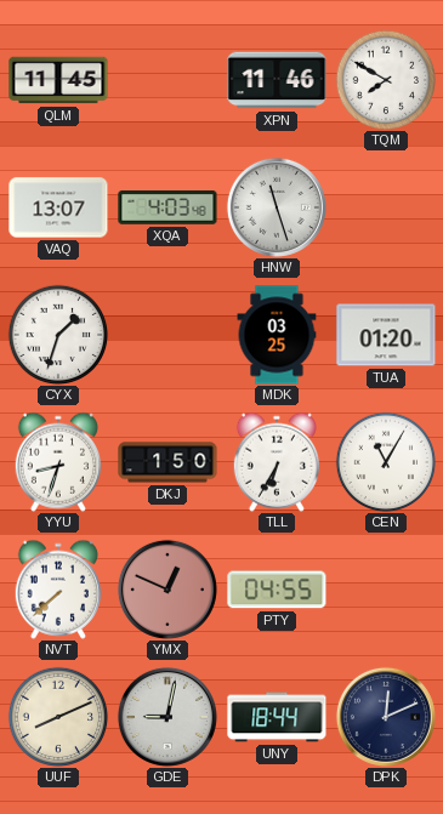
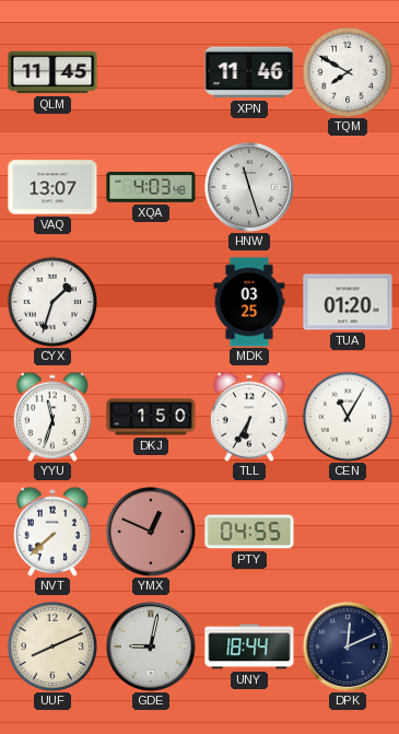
YYU: 8:33 -> 11:33
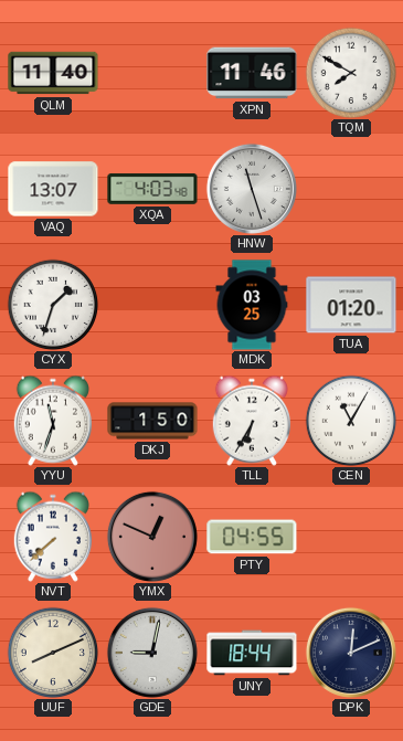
QLM: 11:45 -> 11:40
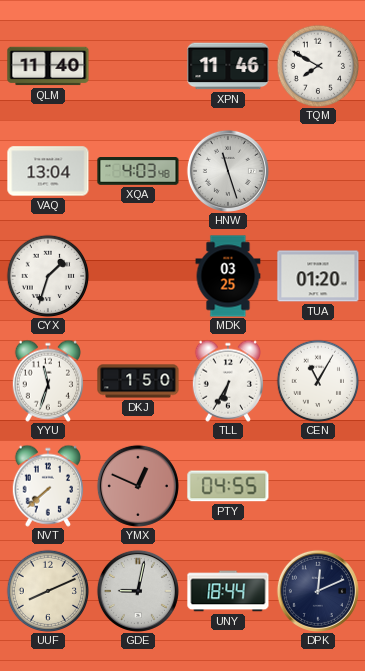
VAQ: 13:07 -> 13:04
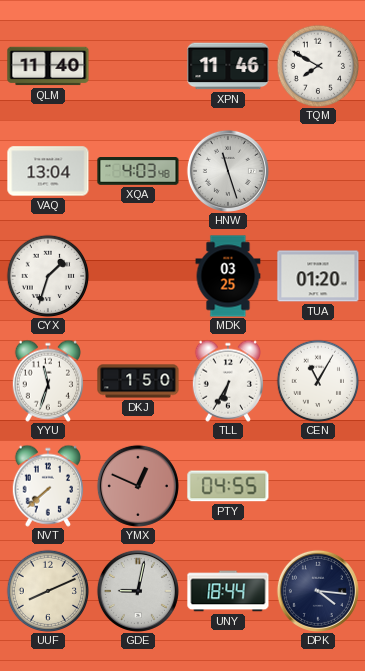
DPK: 12:11 -> 4:16
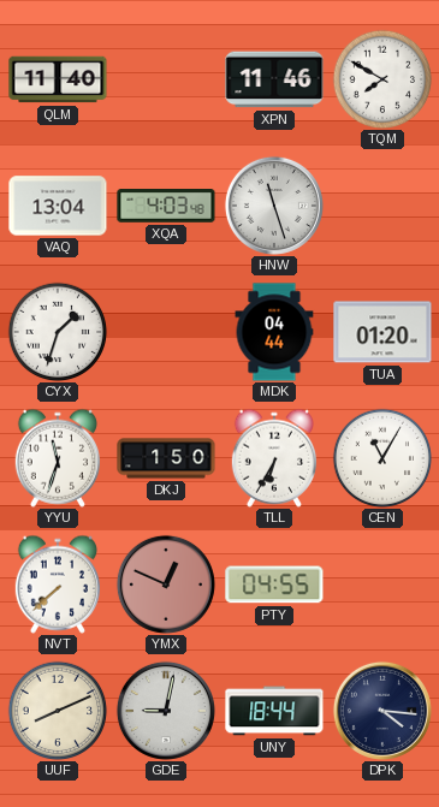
MDK: 03:25 -> 04:44
